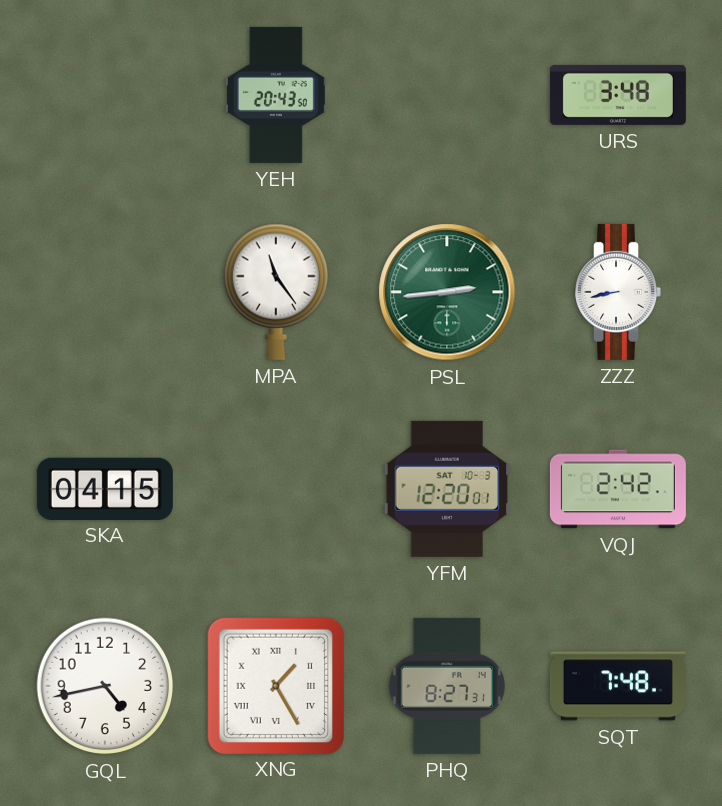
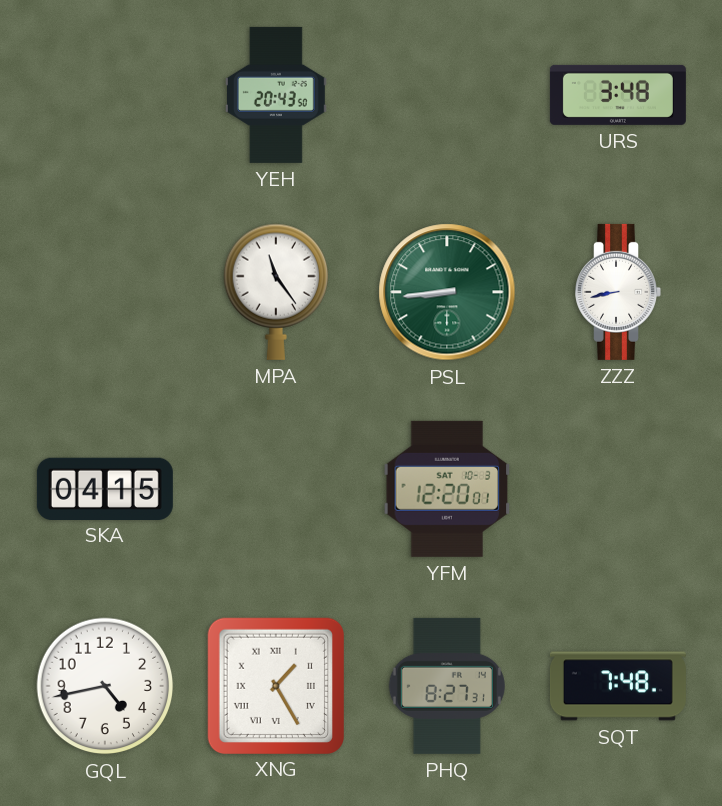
PSL: 2:44 -> 8:44
VQJ: 2:42 -> none
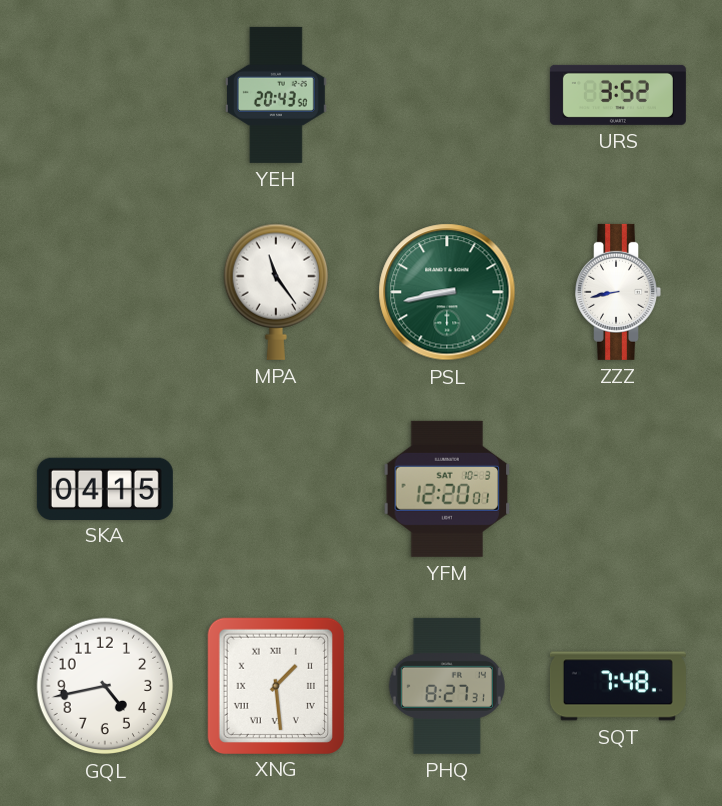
URS: 3:48 -> 3:52
PSL: 8:44 -> 8:43
XNG: 1:25 -> 1:29
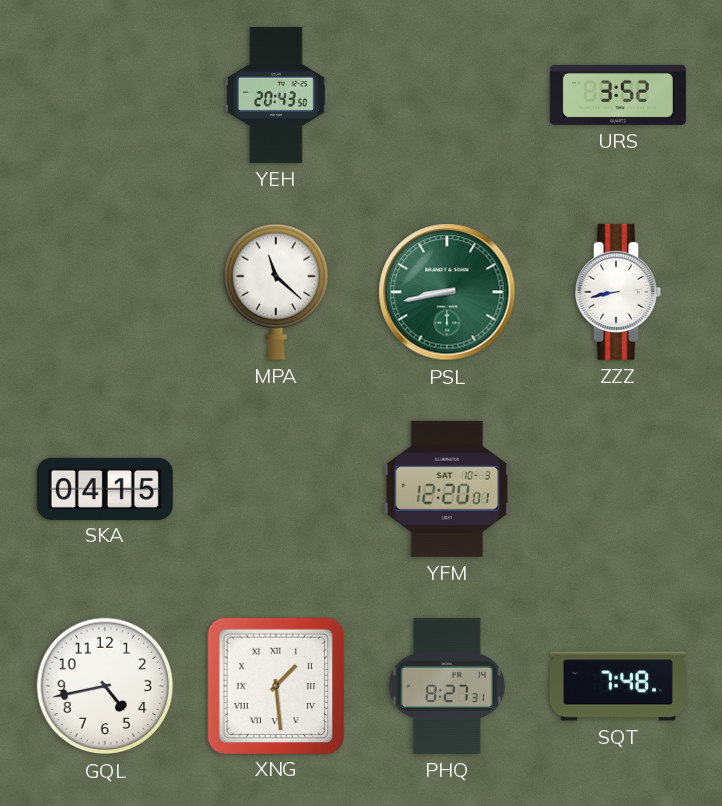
MPA: 11:24 -> 11:22
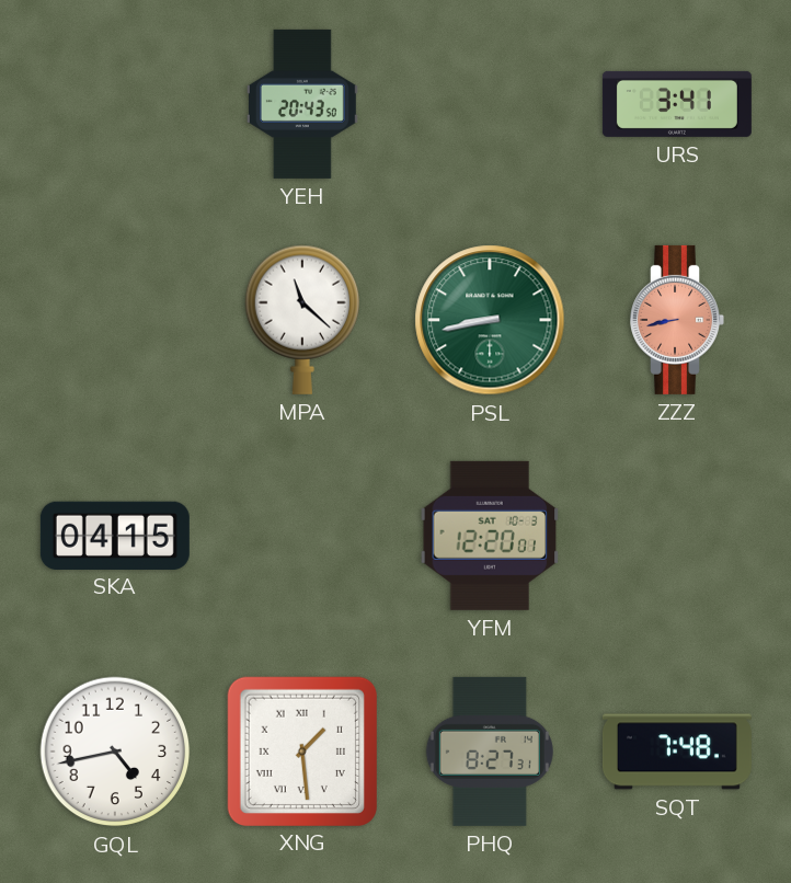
URS: 3:52 -> 3:41
ZZZ dial: white -> salmon
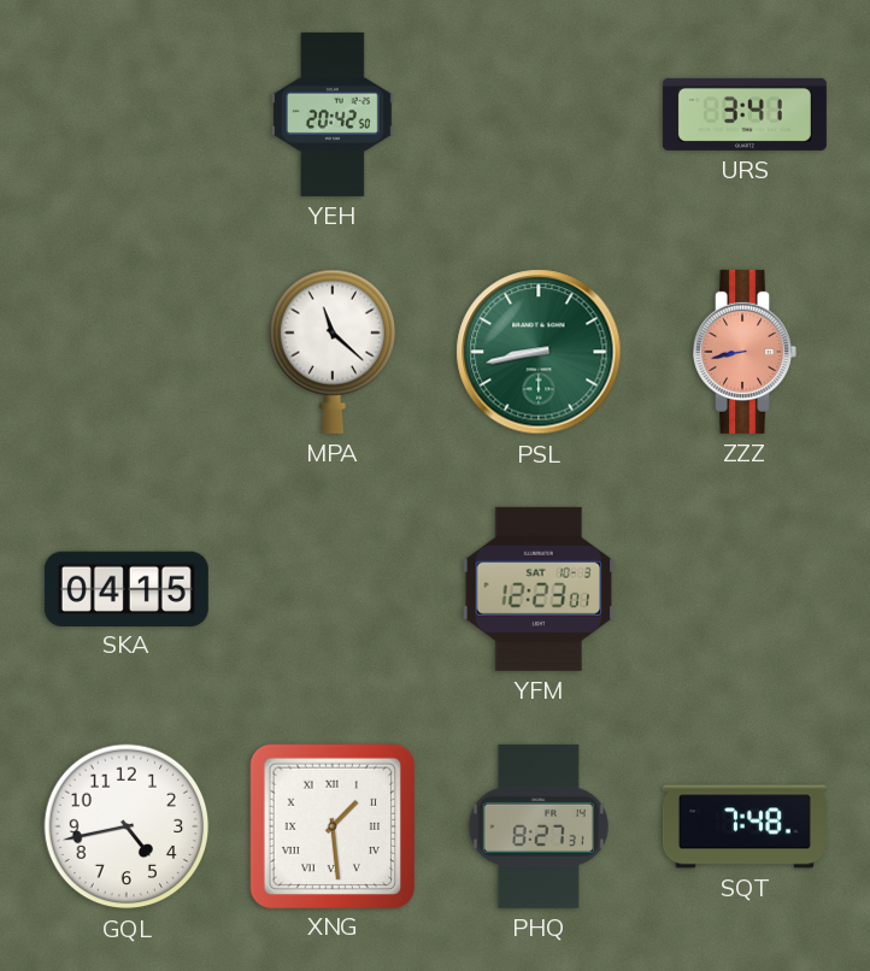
YEH: 20:43 -> 20:42
YFM: 12:20 -> 12:23
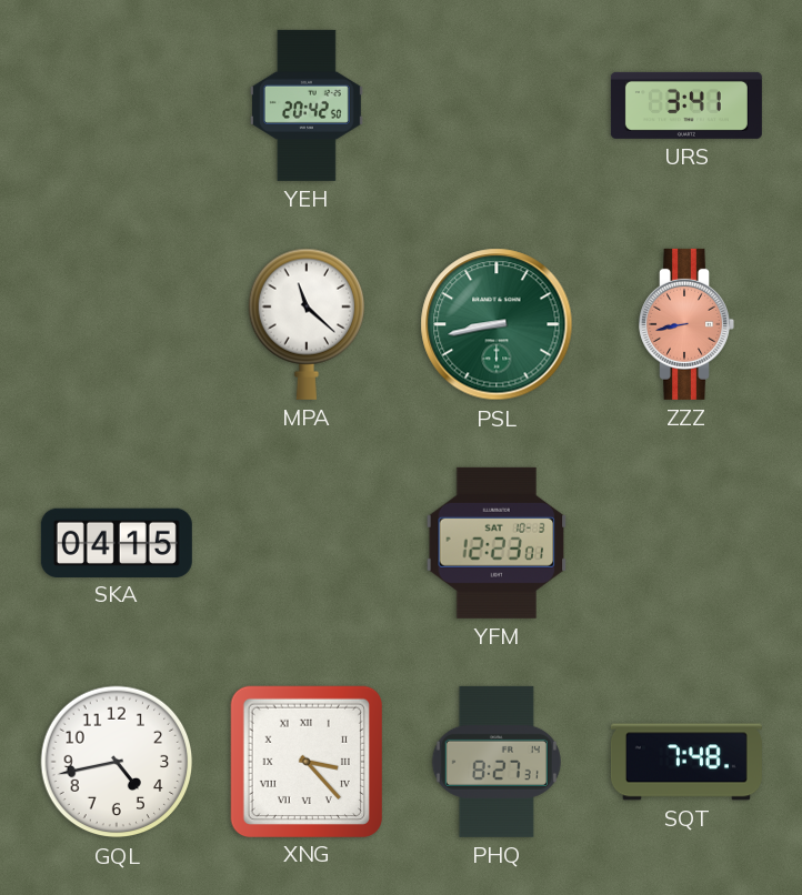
XNG: 1:29 -> 3:23
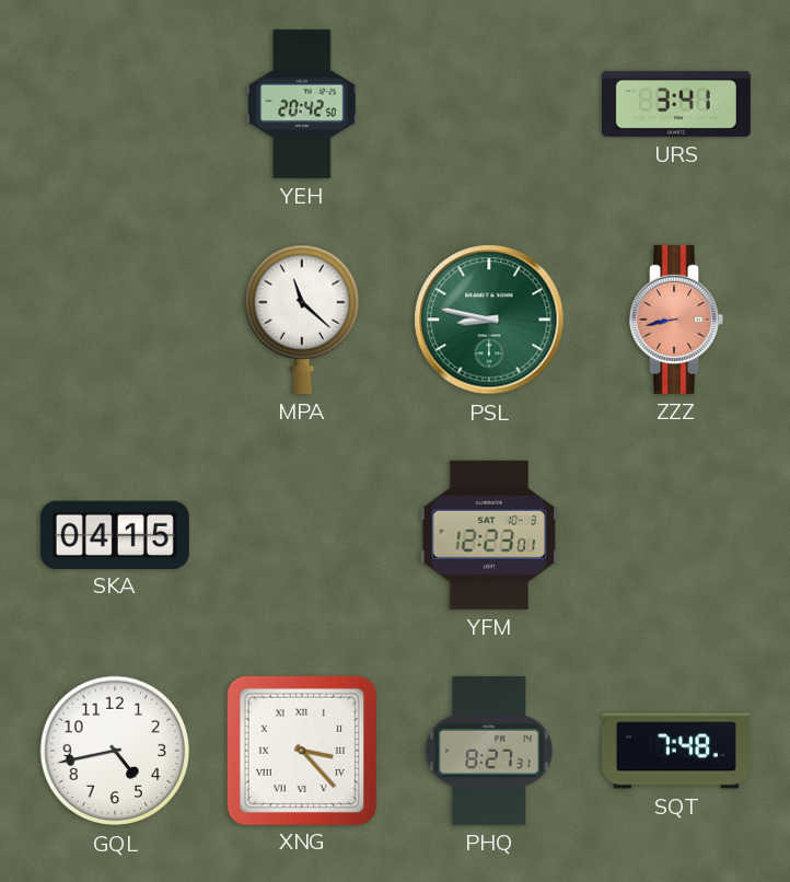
PSL: 8:43 -> 8:47
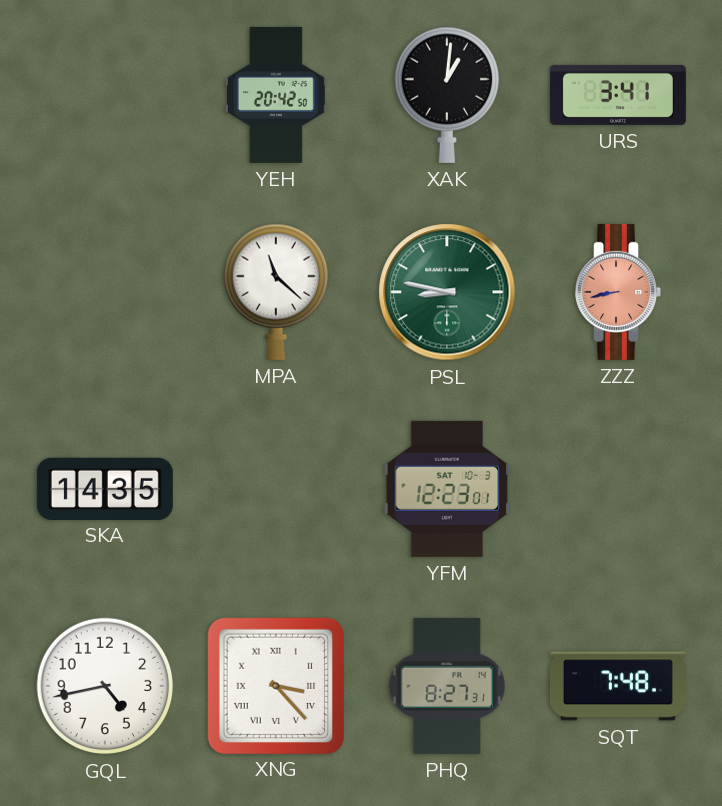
XAK: none -> 1:01
SKA: 04:15 -> 14:35
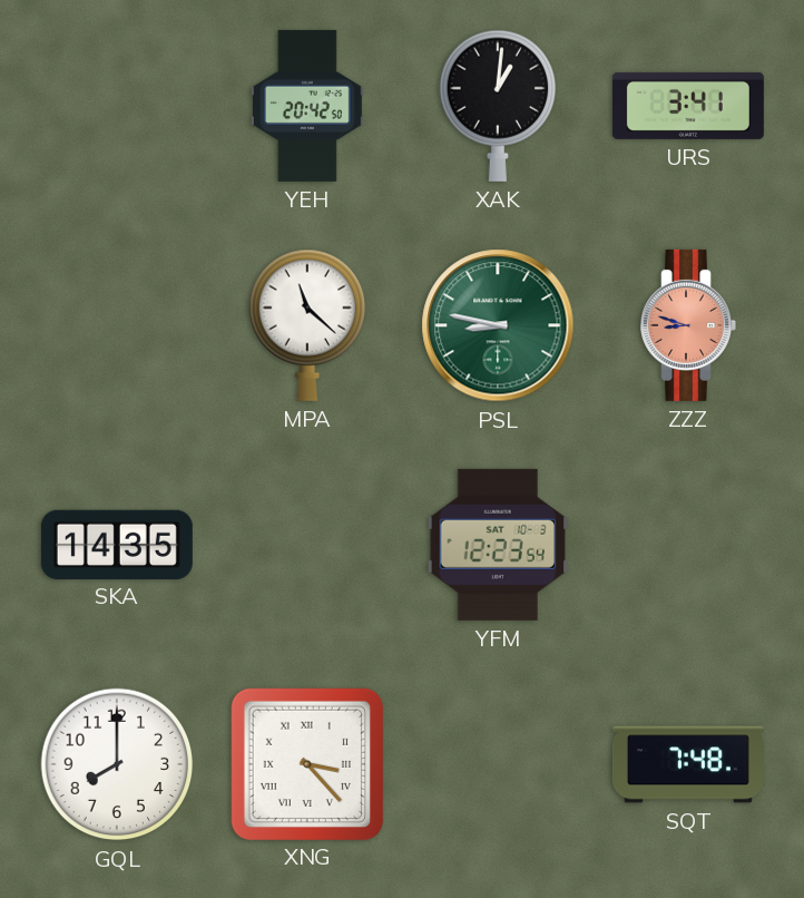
ZZZ: 8:43 -> 8:48
YFM: 12:23:01 -> 12:23:54
GQL: 4:43 -> 8:00
PHQ: 8:27 -> none
